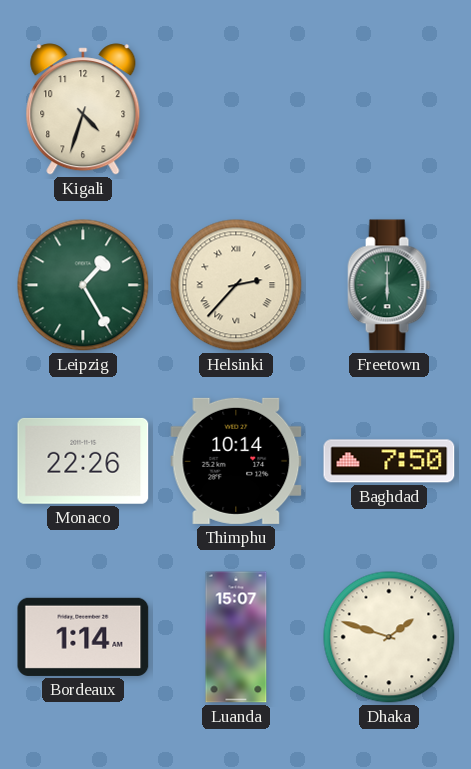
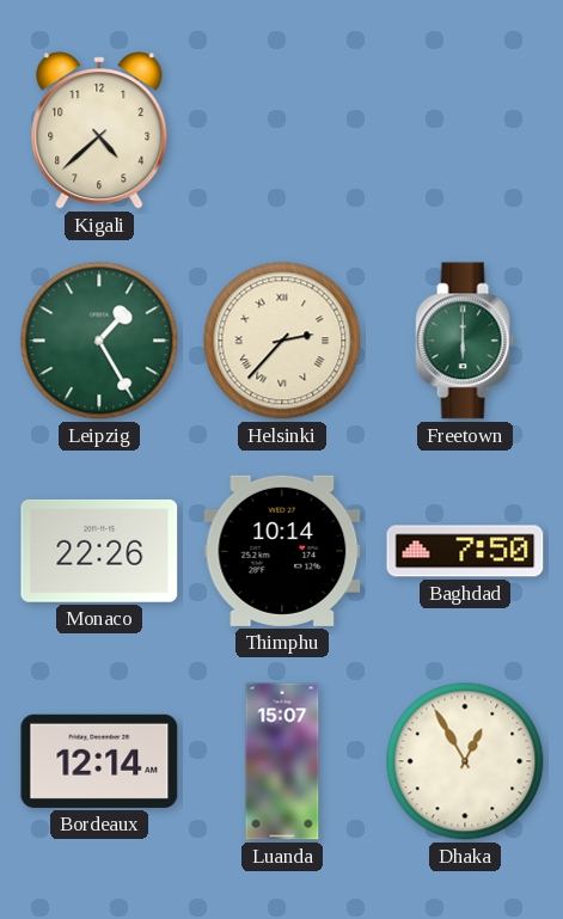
Kigali: 4:33 -> 4:38
Bordeaux: 1:14 -> 12:14
Dhaka: 1:48 -> 12:55
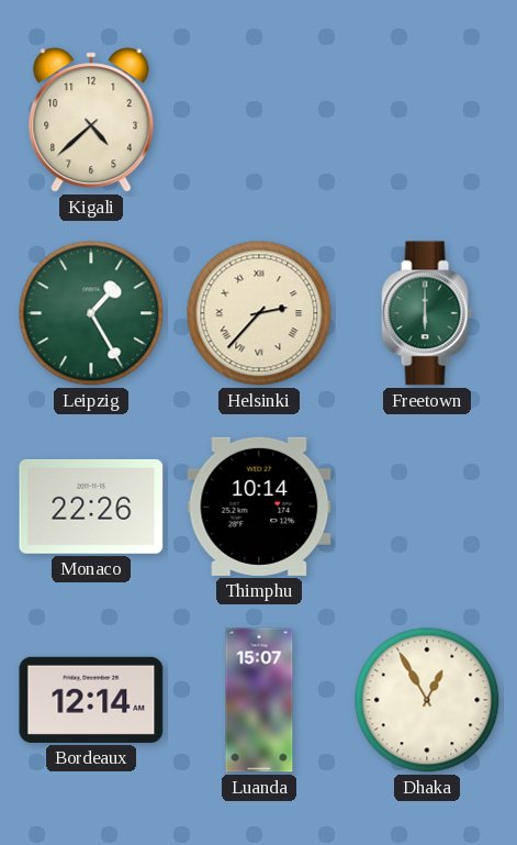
Baghdad: 7:50 -> none
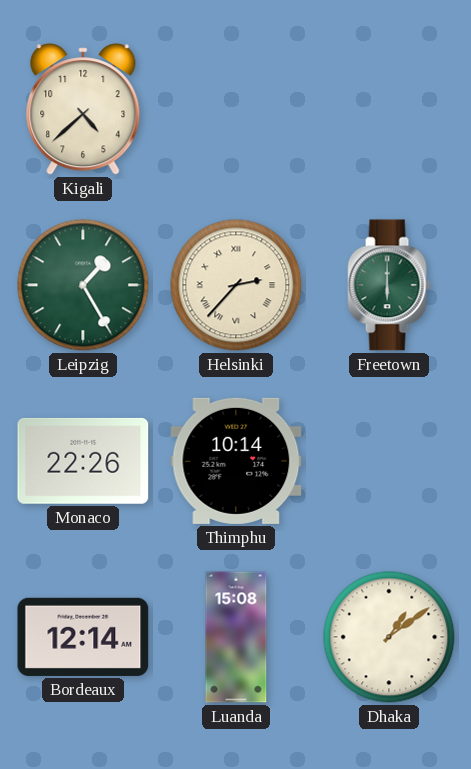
Luanda: 15:07 -> 15:08
Dhaka: 12:55 -> 1:09
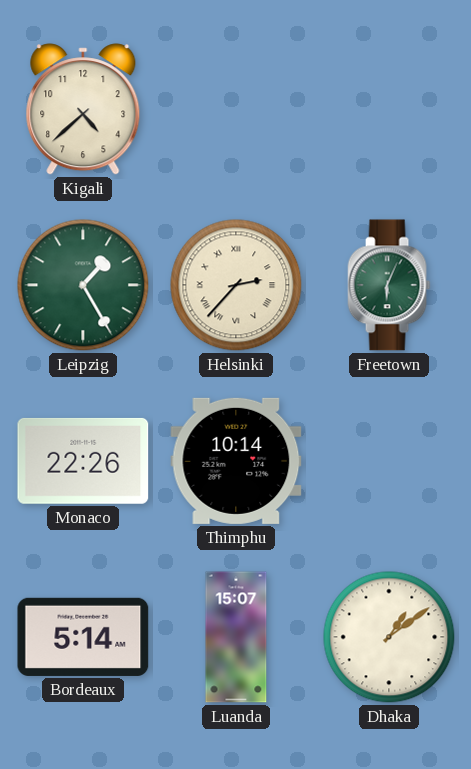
Freetown: 6:00 -> 6:04
Bordeaux: 12:14 -> 5:14
Luanda: 15:08 -> 15:07
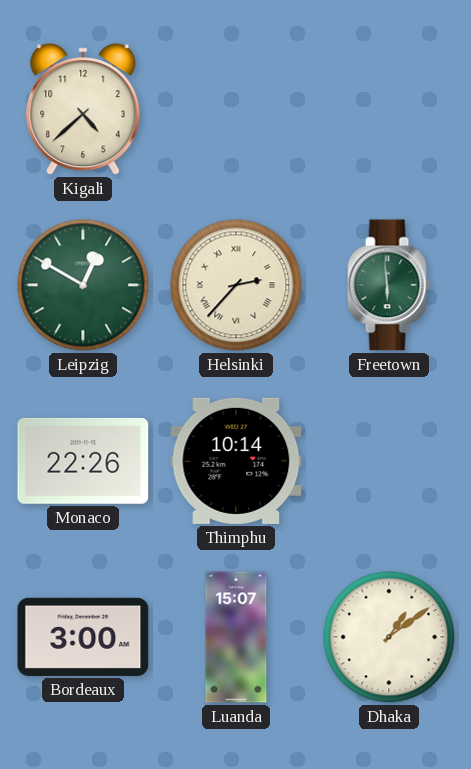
Leipzig: 1:25 -> 12:50
Freetown: 6:04 -> 5:59
Bordeaux: 5:14 -> 3:00
